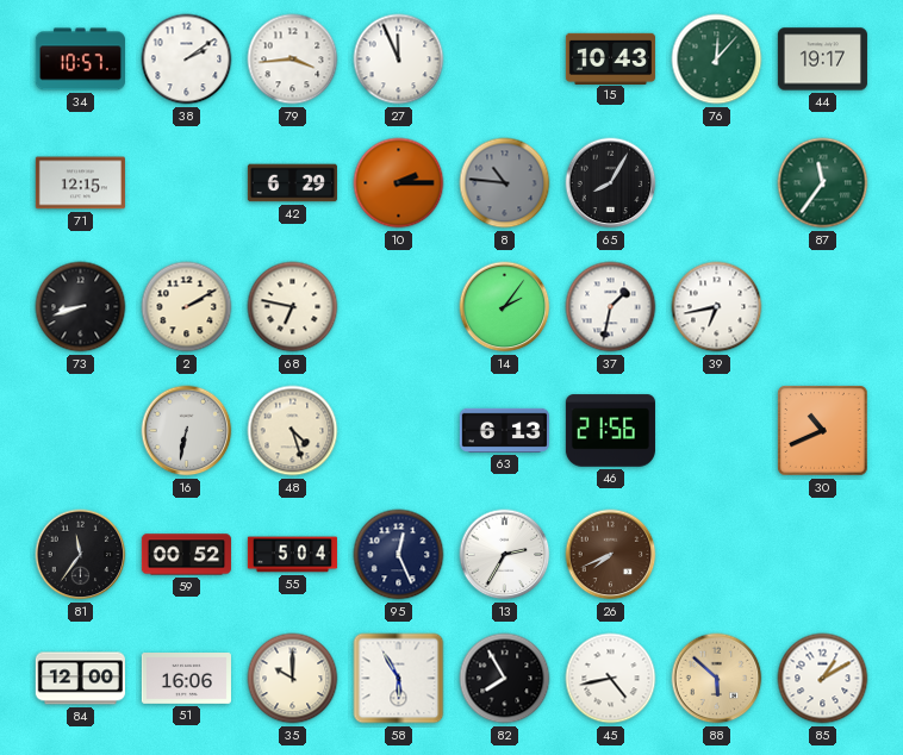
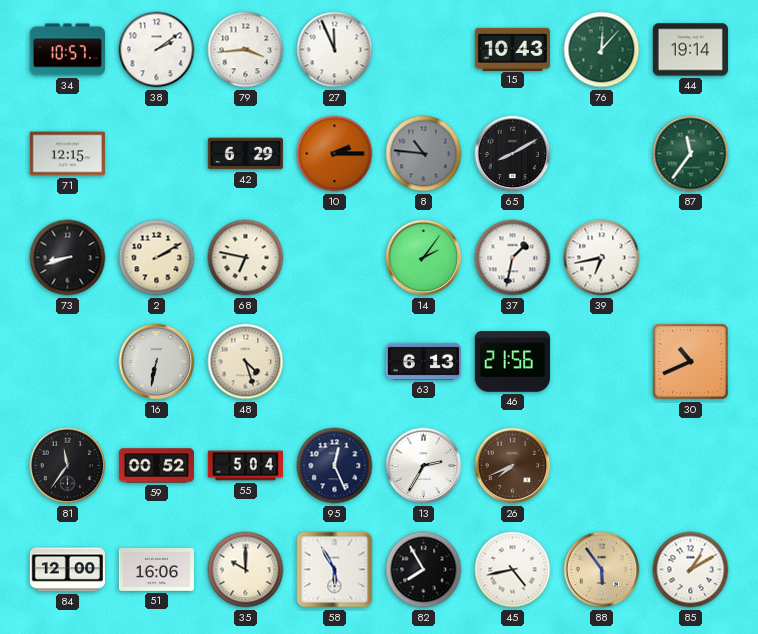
44: 19:17 -> 19:14
65: 8:05 -> 8:10
88: 5:52 -> 5:54
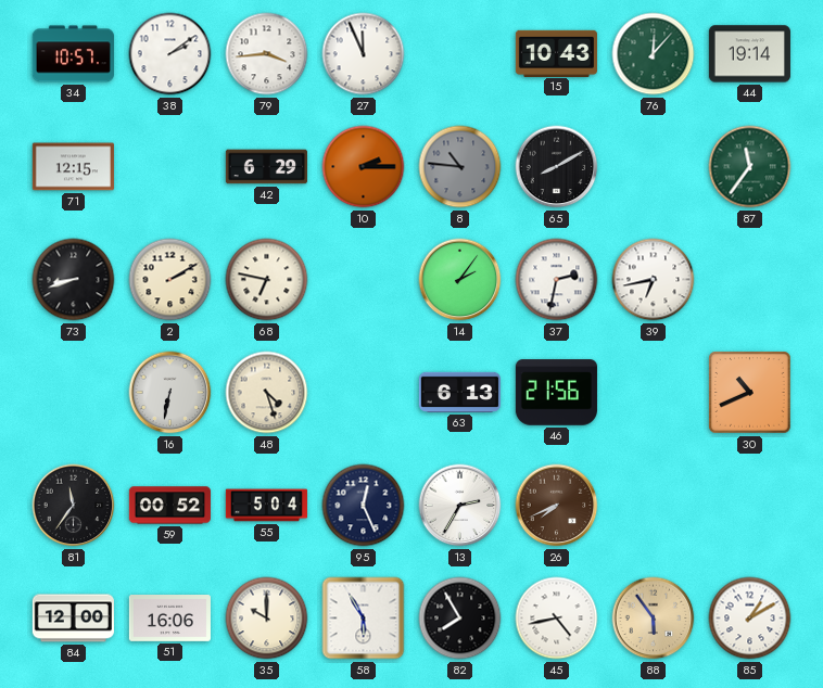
37: 1:32 -> 2:32
